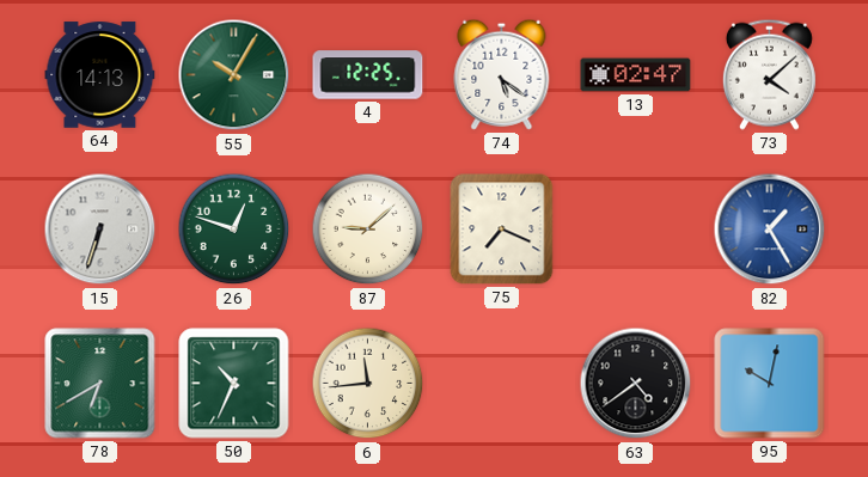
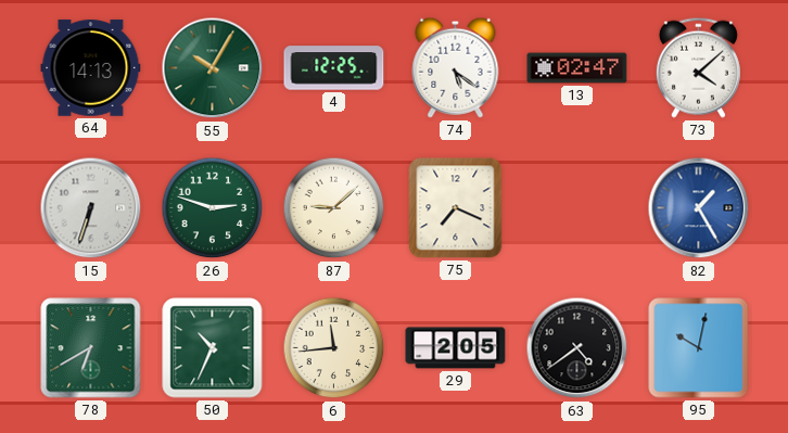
26: 12:48 -> 2:48
29: none -> 2:05
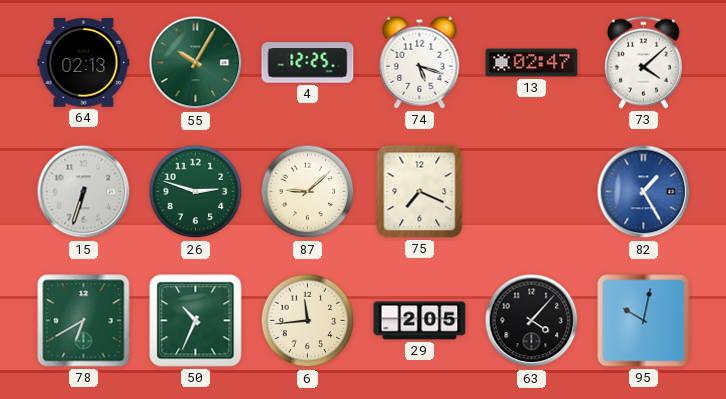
64: 14:13 -> 02:13
74: 5:21 -> 5:18
63: 4:39 -> 4:07
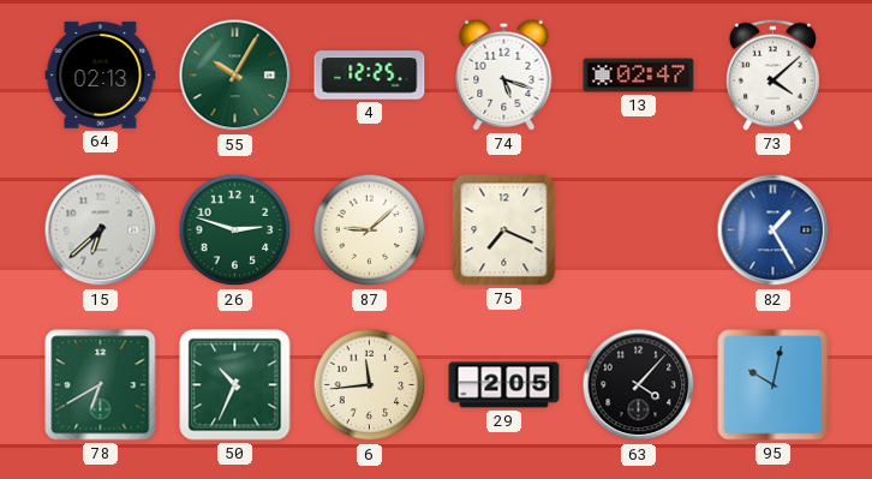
15: 6:33 -> 6:38
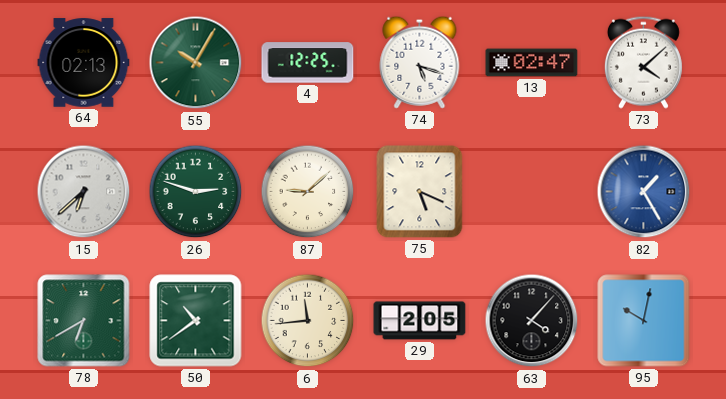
75: 7:19 -> 5:19
50: 10:34 -> 10:39
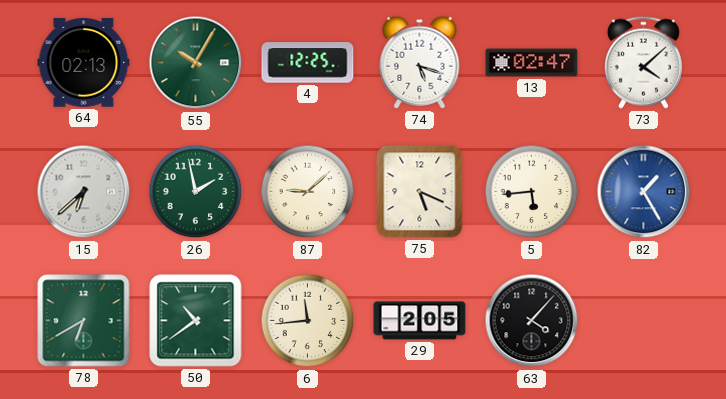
26: 2:48 -> 1:58
5: none -> 5:44
95: 10:02 -> none
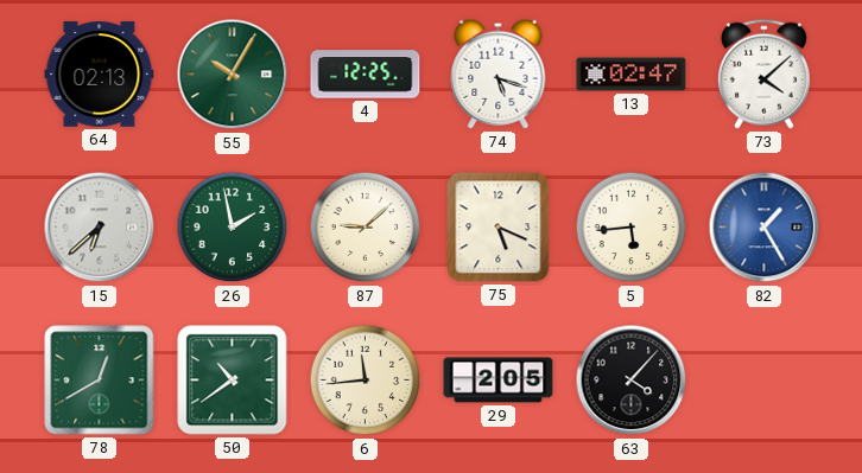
78: 6:40 -> 12:40
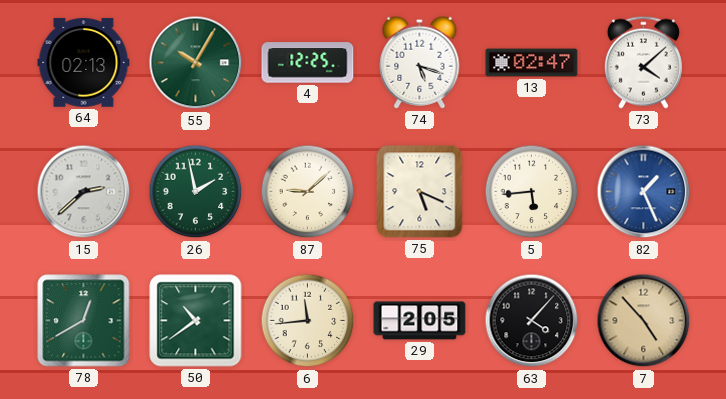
15: 6:38 -> 2:38
82: 1:25 -> 1:26
7: none -> 4:53
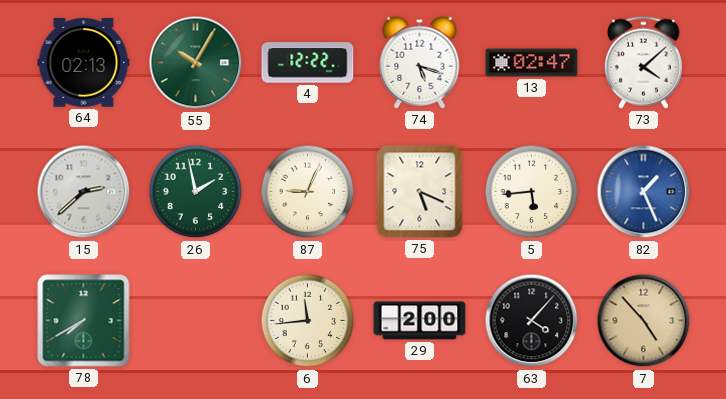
4: 12:25 -> 12:22
87: 9:08 -> 9:04
78: 12:40 -> 7:40
50: 10:39 -> none
29: 2:05 -> 2:00
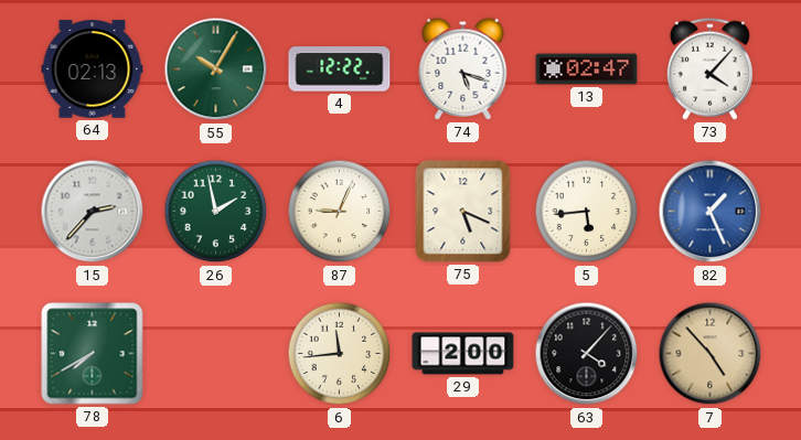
73: 4:08 -> 4:07
15: 2:38 -> 2:37
